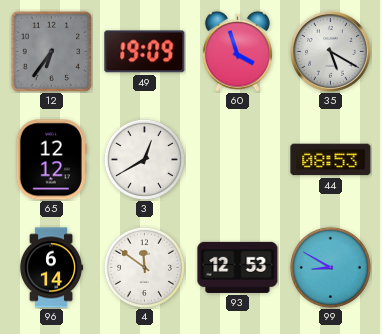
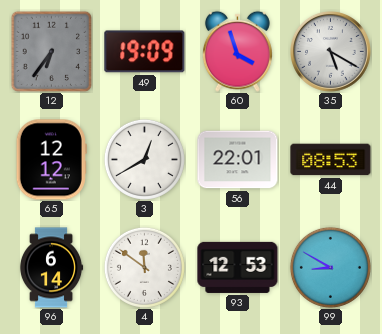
56: none -> 22:01
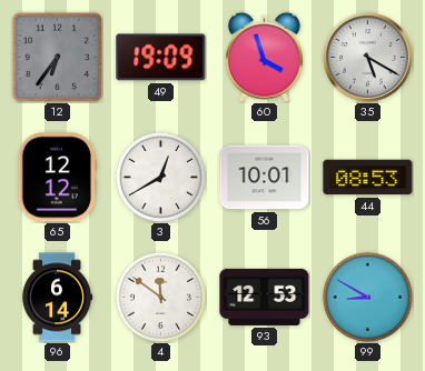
56: 22:01 -> 10:01
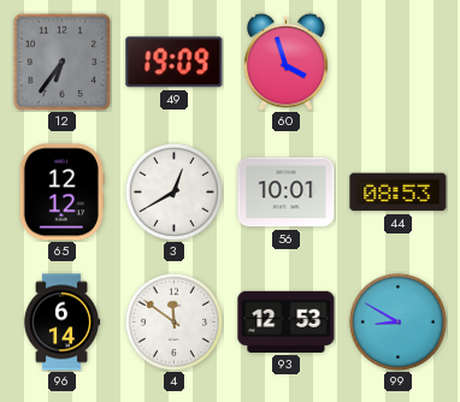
35: 5:20 -> none
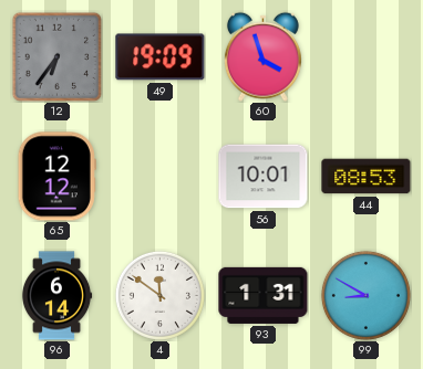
3: 12:40 -> none
93: 12:53 -> 1:31
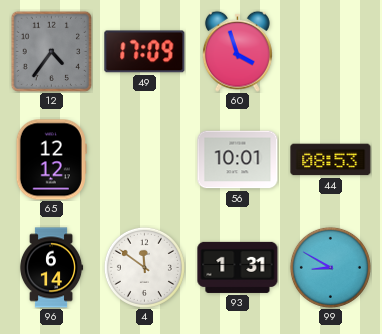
12: 6:36 -> 4:36
49: 19:09 -> 17:09
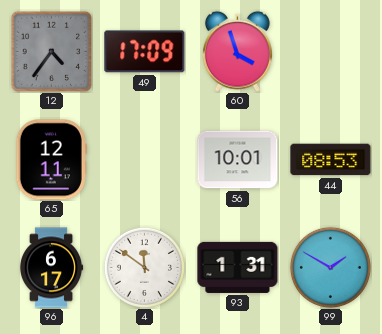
65: 12:12 -> 12:11
96: 6:14 -> 6:17
99: 8:50 -> 1:50
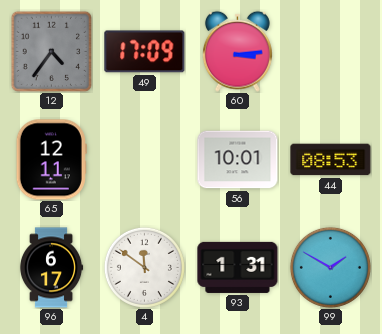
60: 3:57 -> 3:14
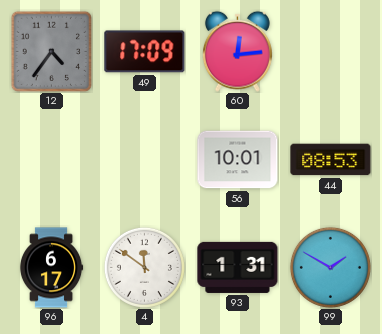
60: 3:14 -> 12:14
65: 12:11 -> none
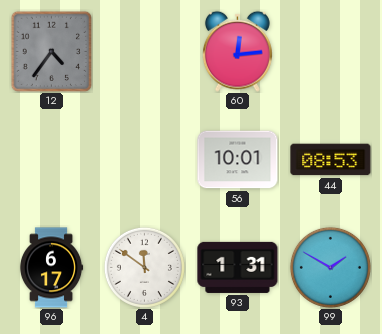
49: 17:09 -> none
